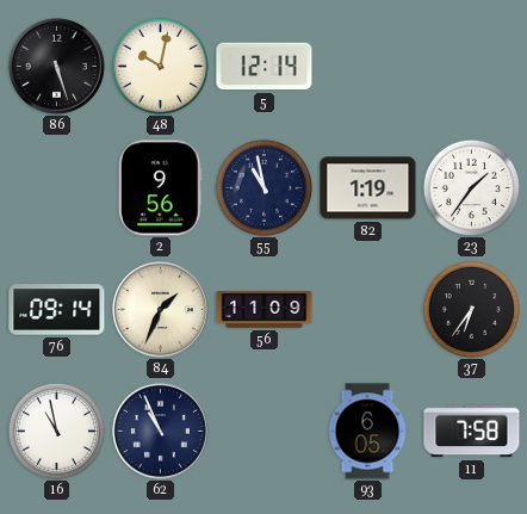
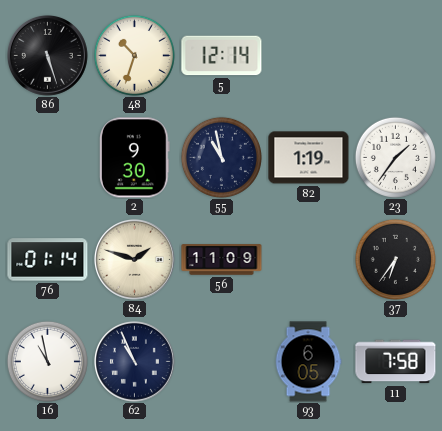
48: 10:02 -> 10:33
2: 9:56 -> 9:30
76: 09:14 -> 01:14
84: 1:34 -> 1:48
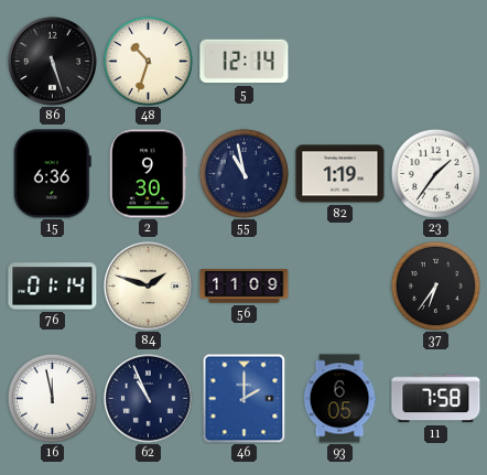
15: none -> 6:36
16: 10:58 -> 11:58
46: none -> 2:00
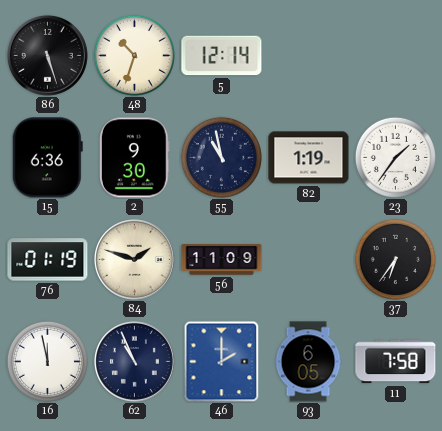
76: 01:14 -> 01:19
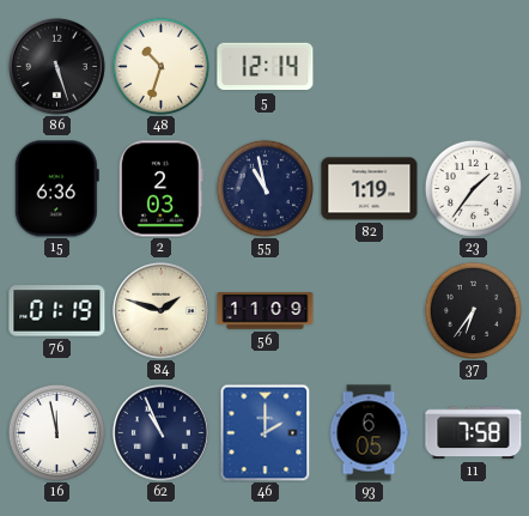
2: 9:30 -> 2:03
